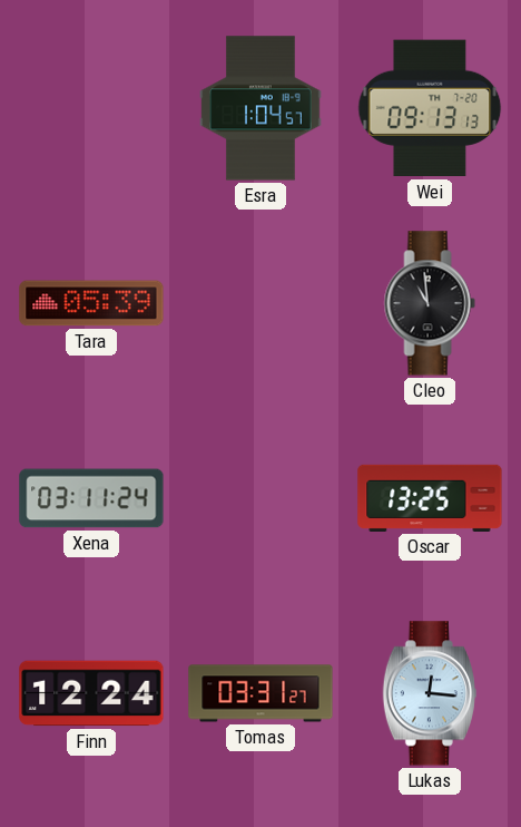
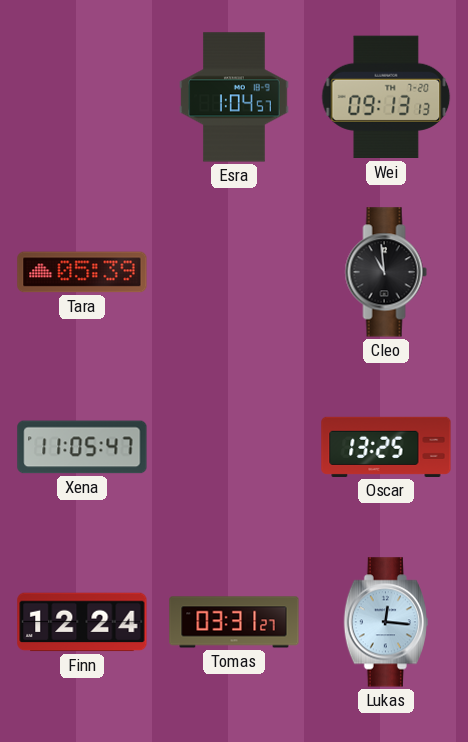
Xena: 03:11 -> 11:05
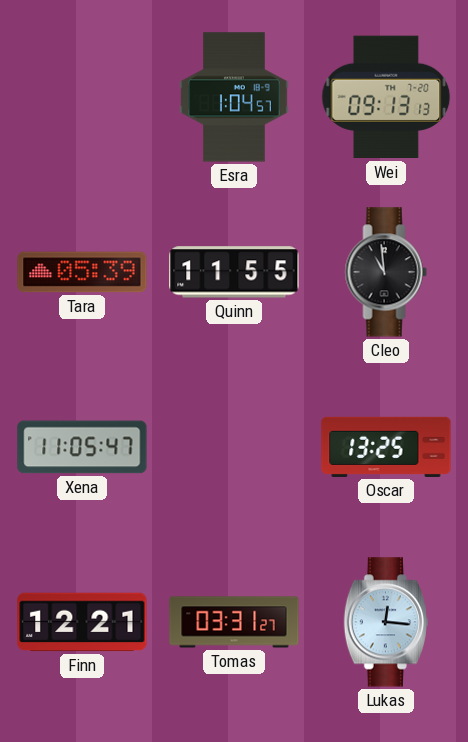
Quinn: none -> 11:55
Finn: 12:24 -> 12:21
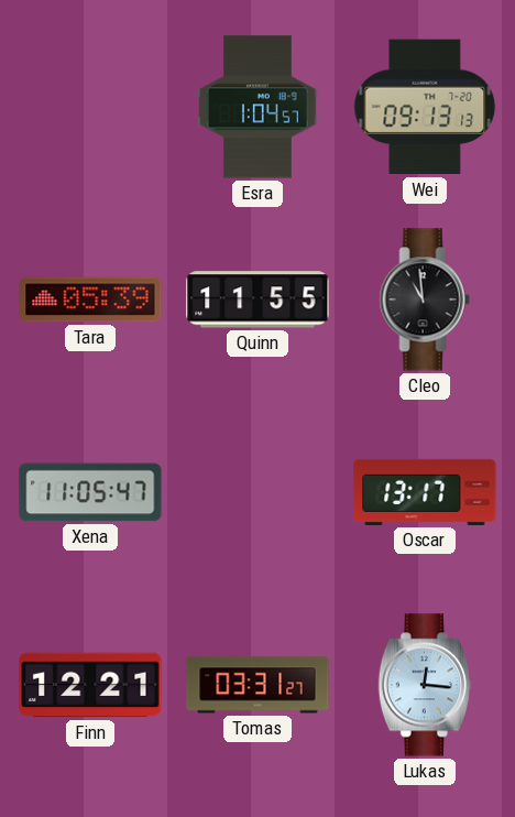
Oscar: 13:25 -> 13:17
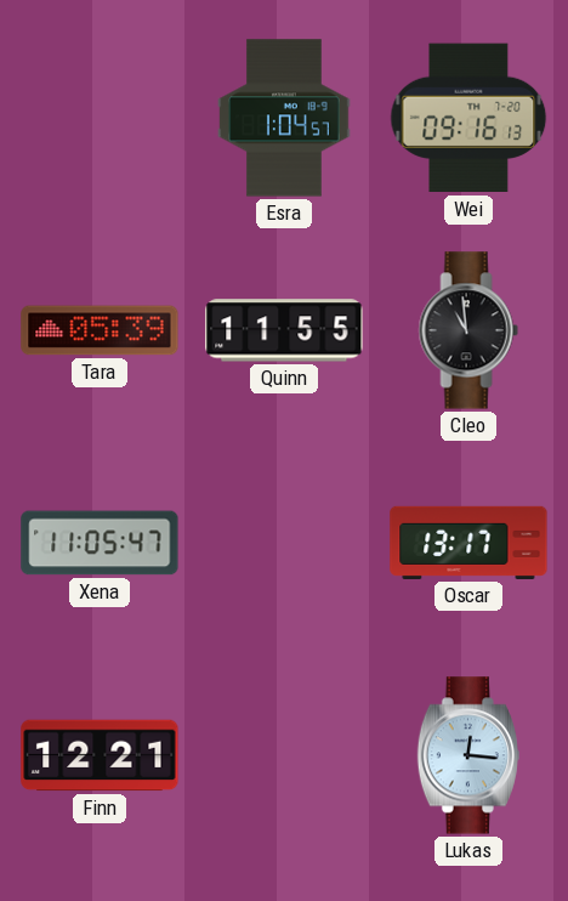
Wei: 09:13 -> 09:16
Tomas: 03:31 -> none
